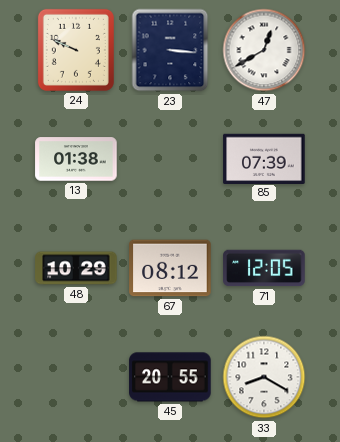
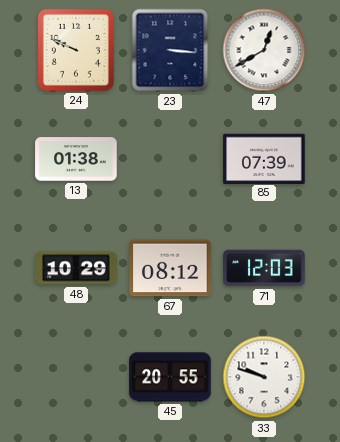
71: 12:05 -> 12:03
33: 8:20 -> 9:48
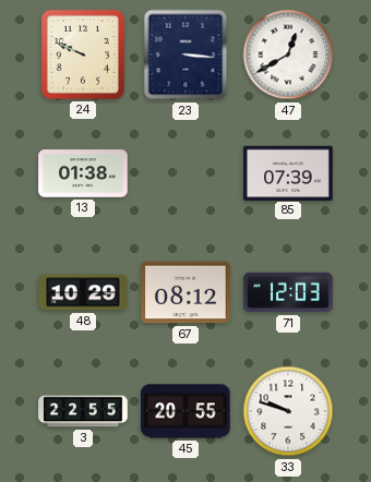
3: none -> 22:55
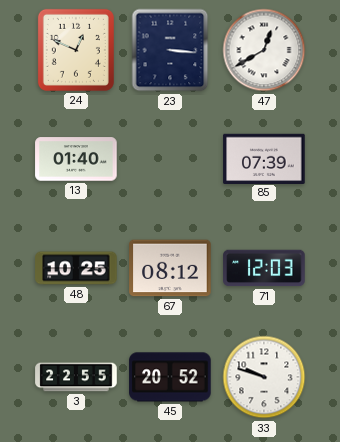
24: 9:49 -> 12:49
13: 01:38 -> 01:40
48: 10:29 -> 10:25
45: 20:55 -> 20:52
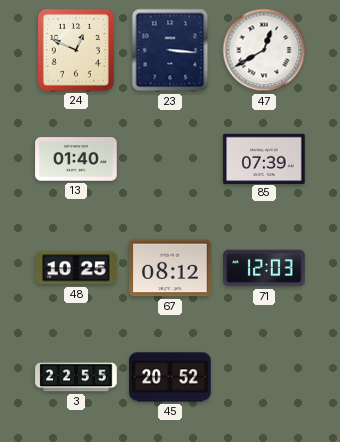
33: 9:48 -> none
